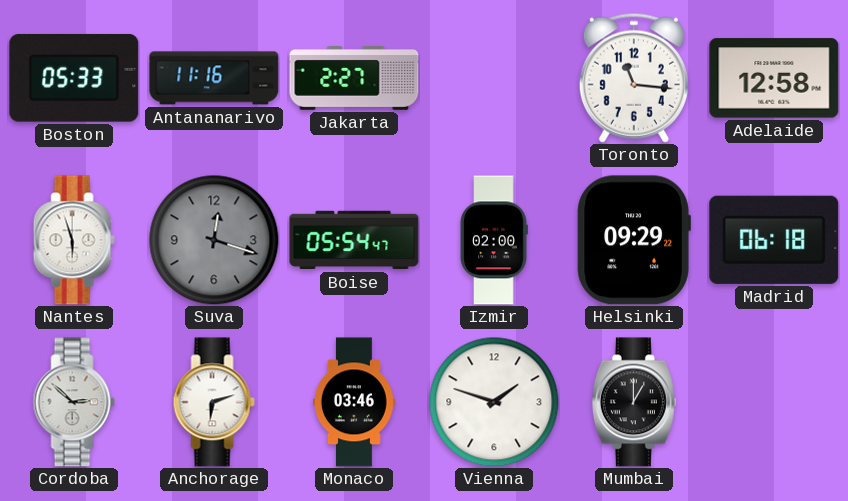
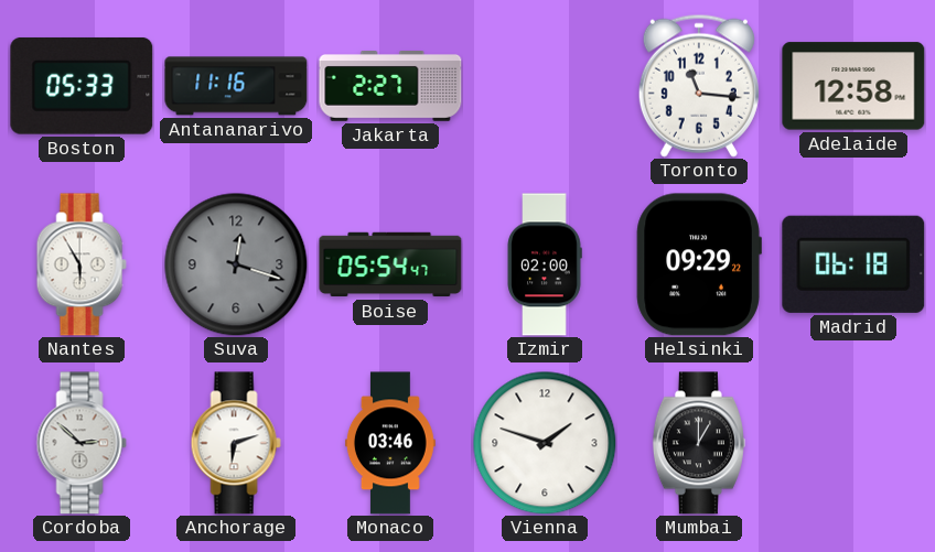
Nantes: 5:57 -> 5:55
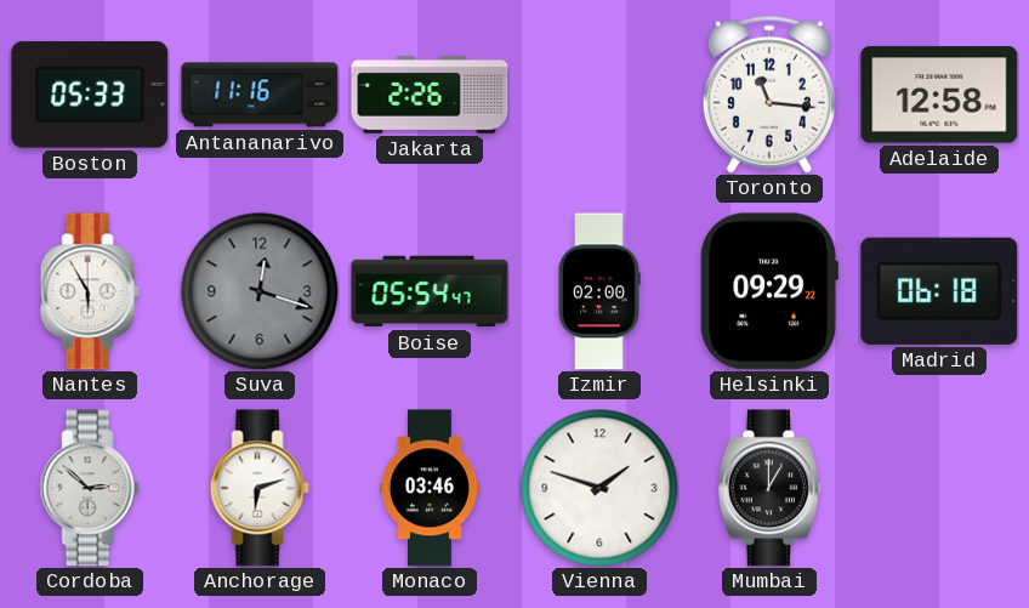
Jakarta: 2:27 -> 2:26
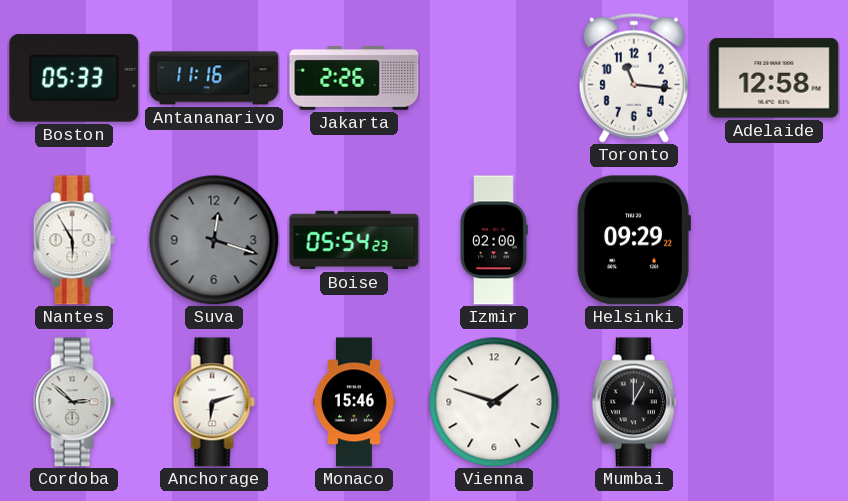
Boise: 05:54:47 -> 05:54:23
Madrid: 06:18 -> none
Monaco: 03:46 -> 15:46
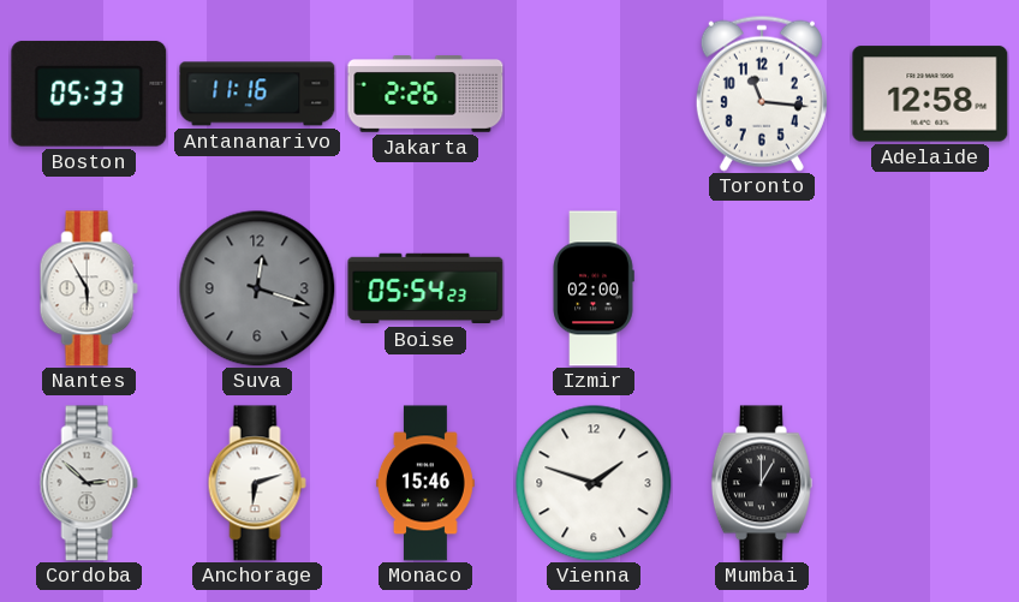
Helsinki: 09:29 -> none
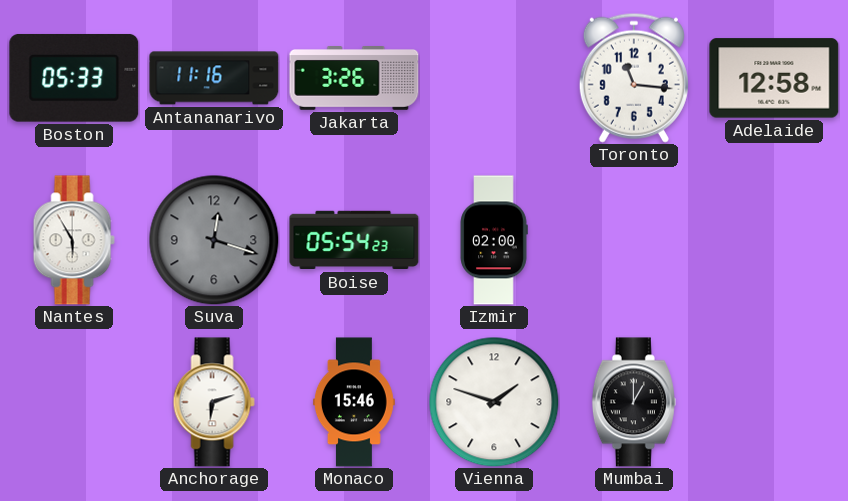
Jakarta: 2:26 -> 3:26
Cordoba: 2:52 -> none
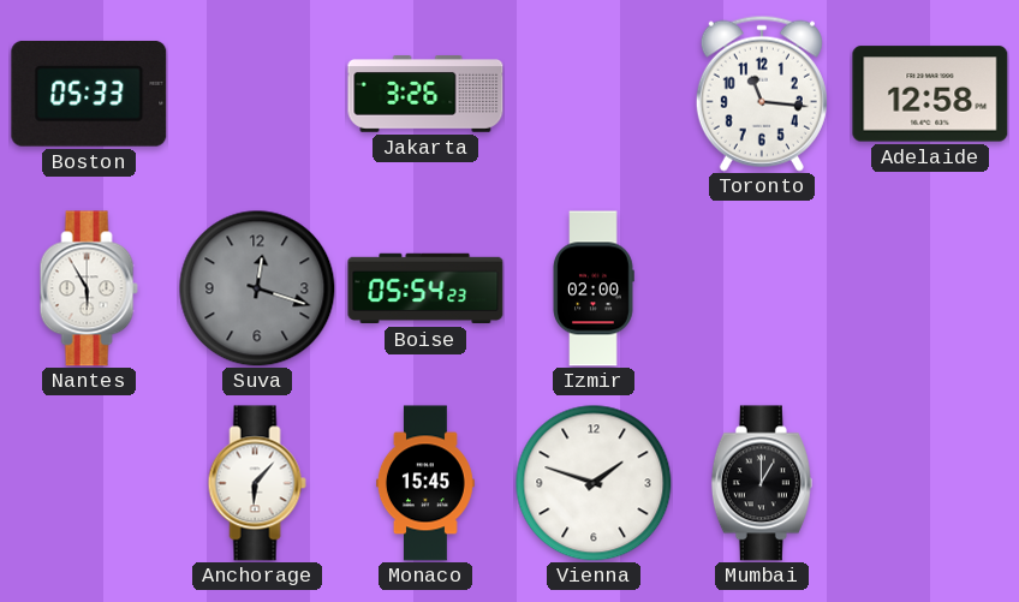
Antananarivo: 11:16 -> none
Anchorage: 6:12 -> 6:07
Monaco: 15:46 -> 15:45
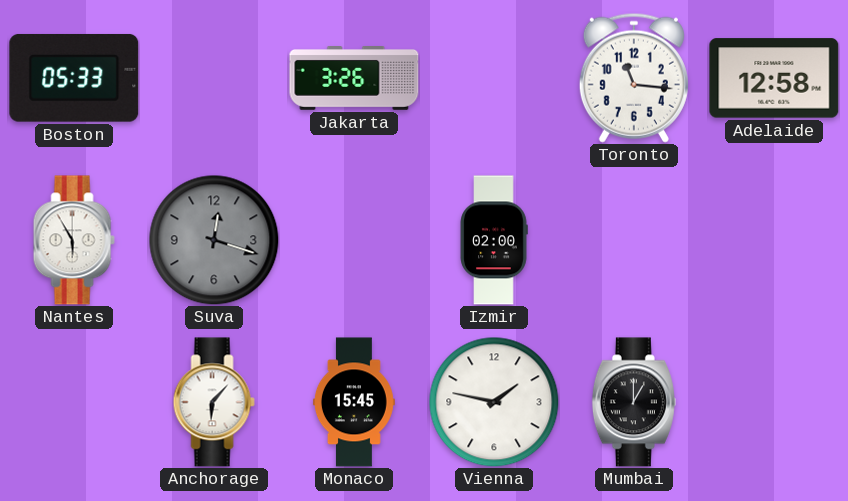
Boise: 05:54 -> none
Vienna: 1:48 -> 1:47
